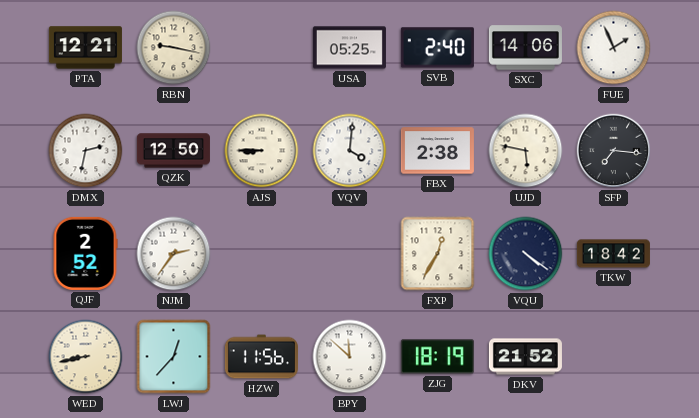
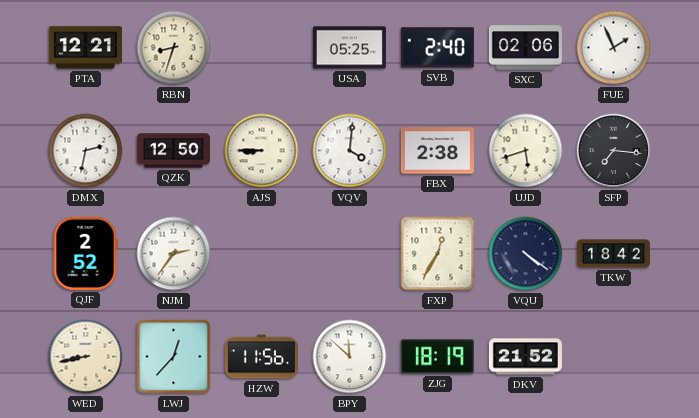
RBN: 9:17 -> 8:33
SXC: 14:06 -> 02:06
UJD: 5:47 -> 5:42
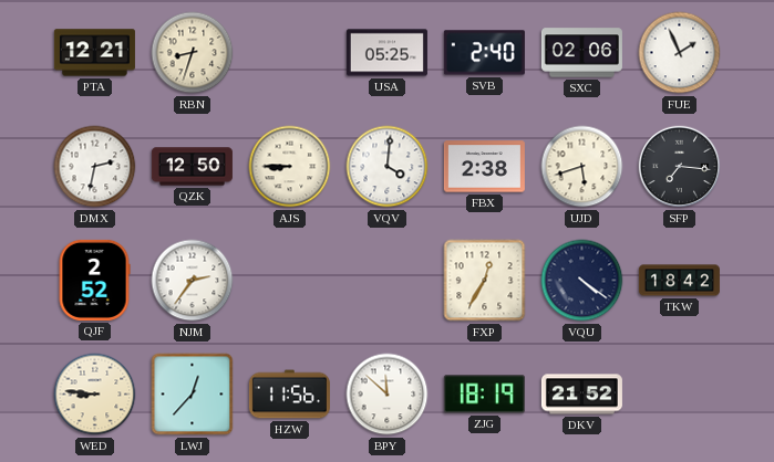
WED: 8:43 -> 8:46
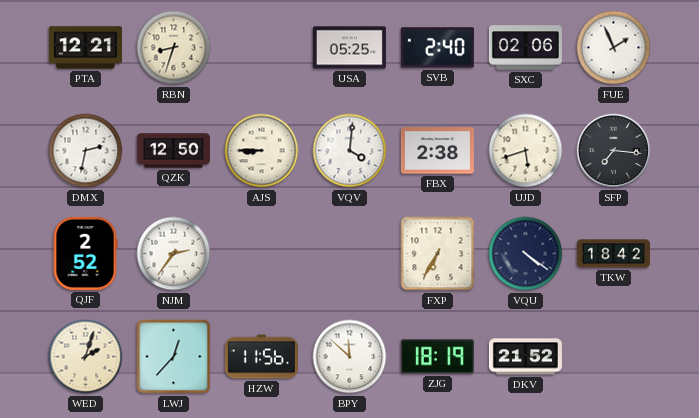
FXP: 12:35 -> 6:35
WED: 8:46 -> 2:03
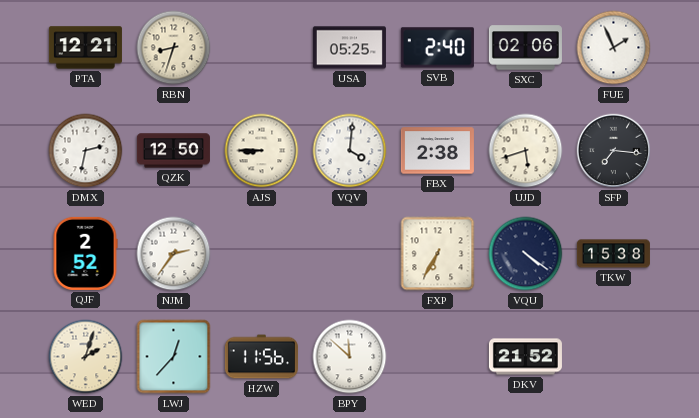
TKW: 18:42 -> 15:38
ZJG: 18:19 -> none
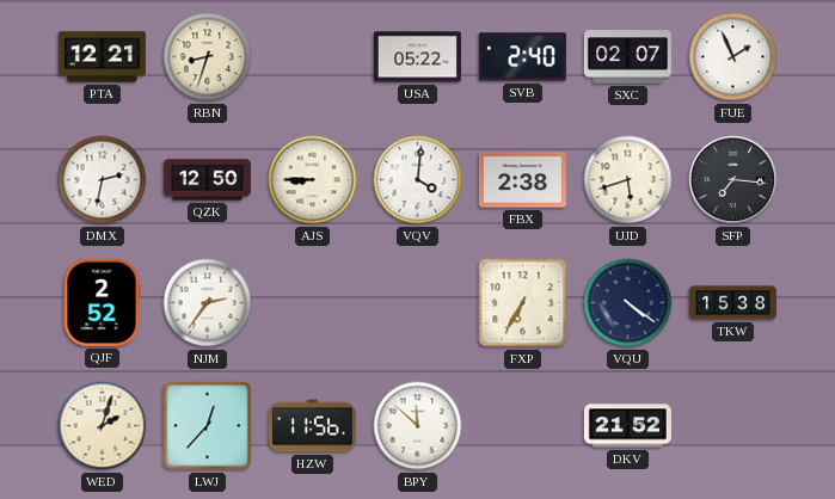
USA: 05:25 -> 05:22
SXC: 02:06 -> 02:07
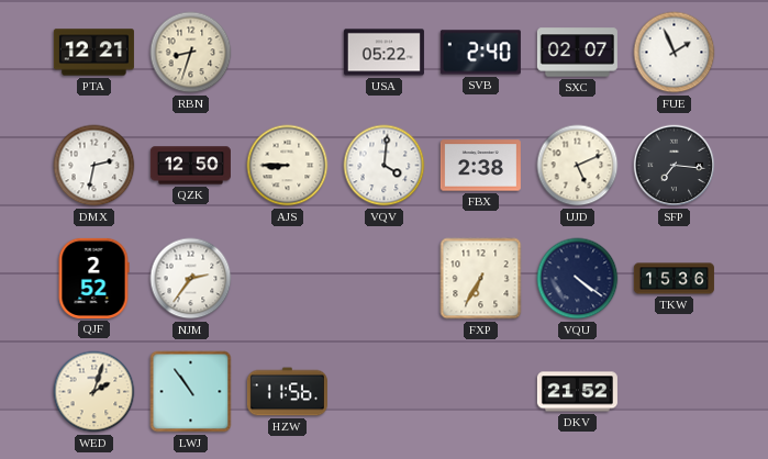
UJD: 5:42 -> 5:11
TKW: 15:38 -> 15:36
LWJ: 12:37 -> 10:54
BPY: 11:52 -> none
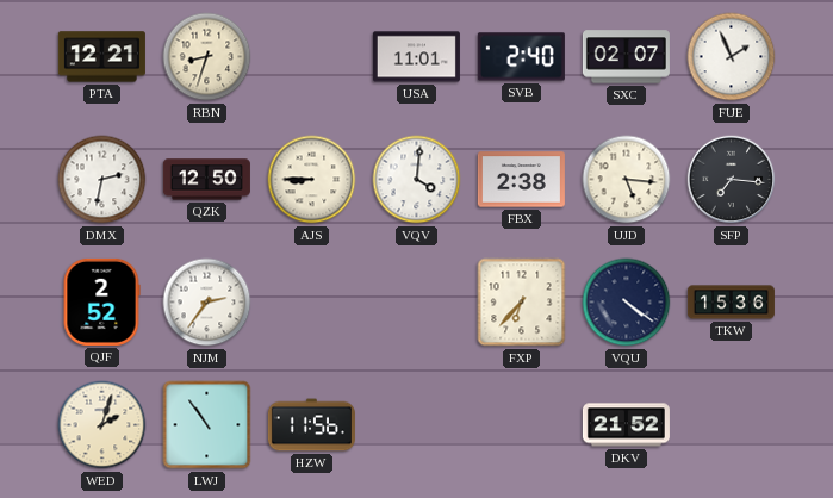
USA: 05:22 -> 11:01
UJD: 5:11 -> 5:16
FXP: 6:35 -> 6:37
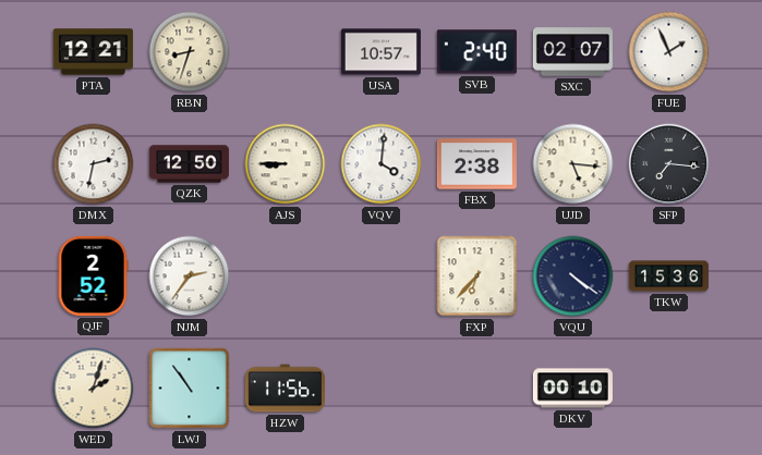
USA: 11:01 -> 10:57
DKV: 21:52 -> 00:10
